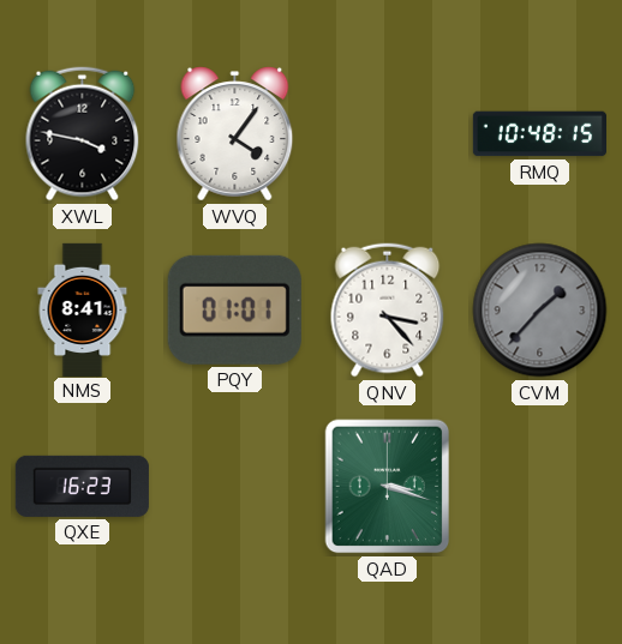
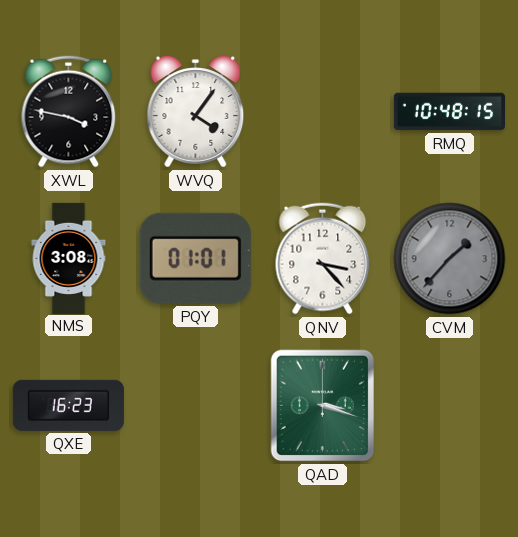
NMS: 8:41 -> 3:08
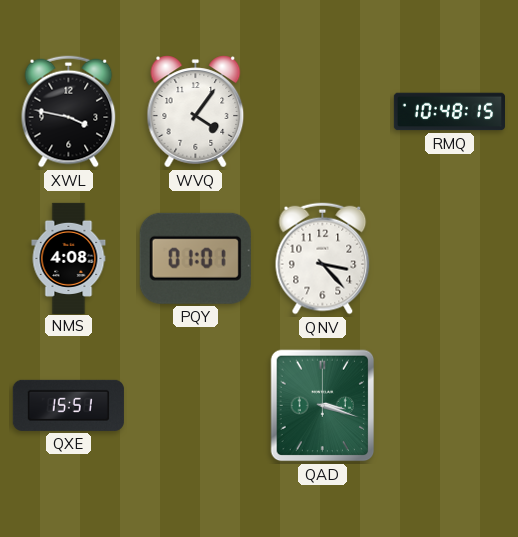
NMS: 3:08 -> 4:08
CVM: 1:37 -> none
QXE: 16:23 -> 15:51
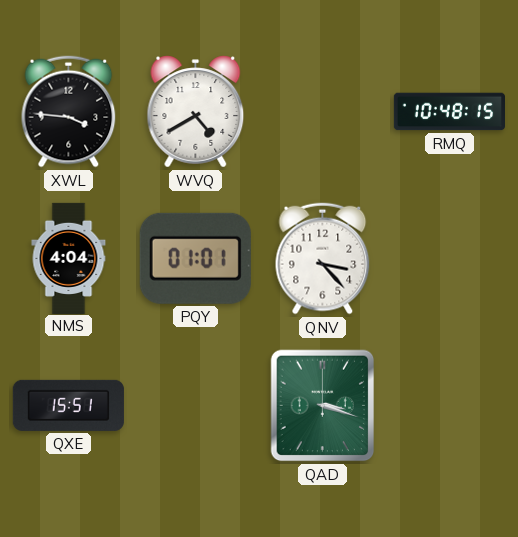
XWL: 3:47 -> 3:46
WVQ: 4:06 -> 4:40
NMS: 4:08 -> 4:04
